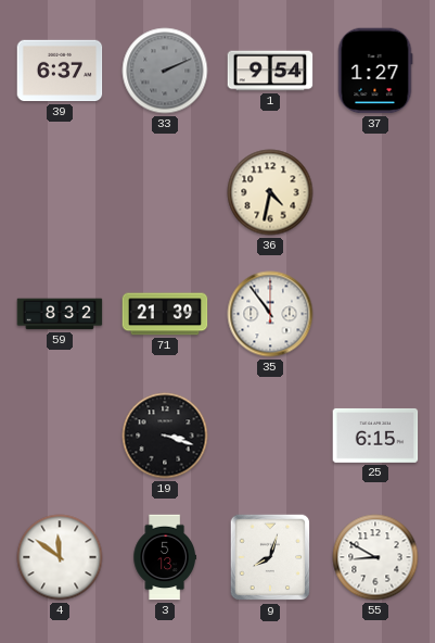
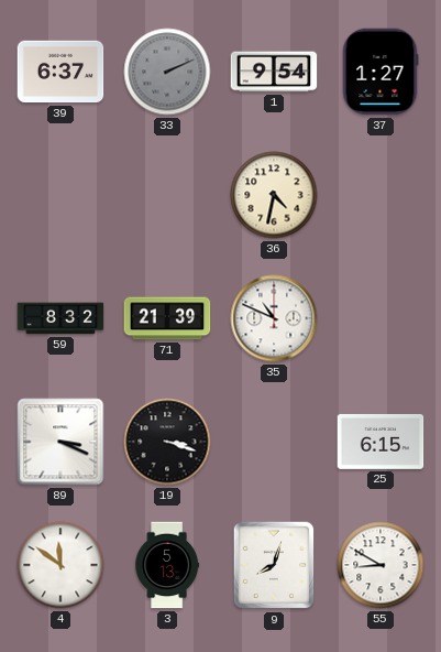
35: 10:54 -> 10:49
89: none -> 3:19
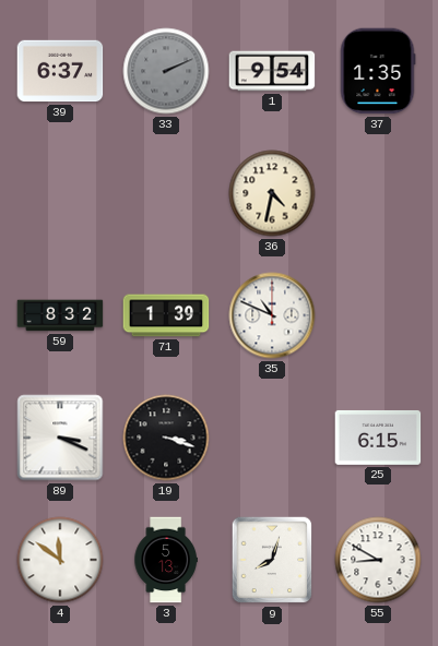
37: 1:27 -> 1:35
71: 21:39 -> 1:39
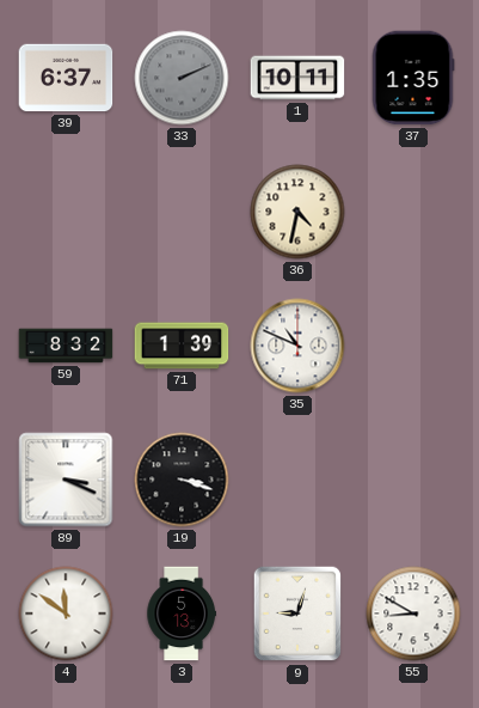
1: 9:54 -> 10:11
25: 6:15 -> none
9: 8:03 -> 9:03
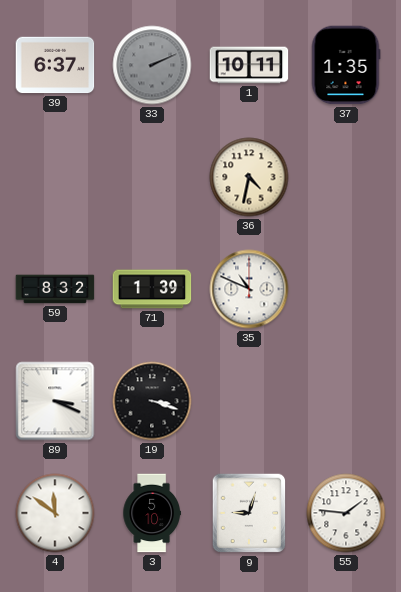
3: 5:13 -> 5:10
55: 8:50 -> 1:46
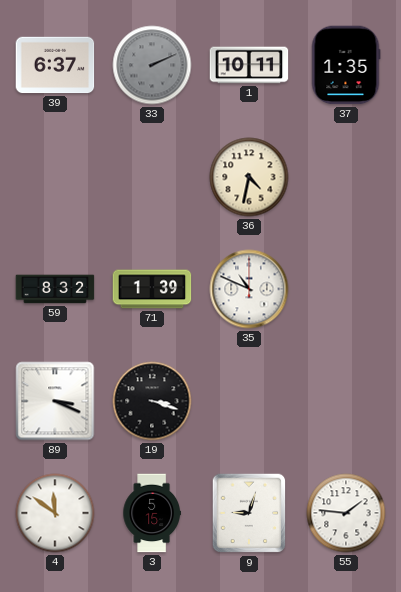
3: 5:10 -> 5:15
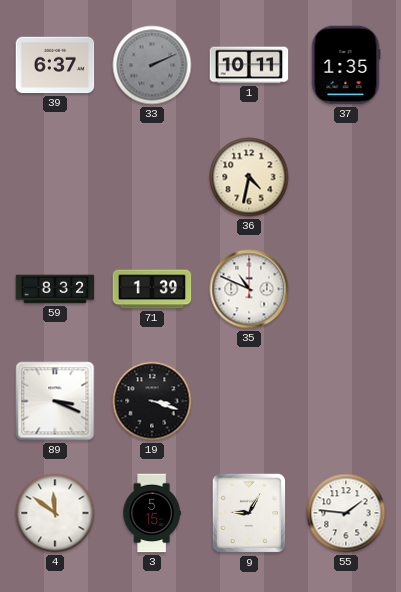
9: 9:03 -> 9:05
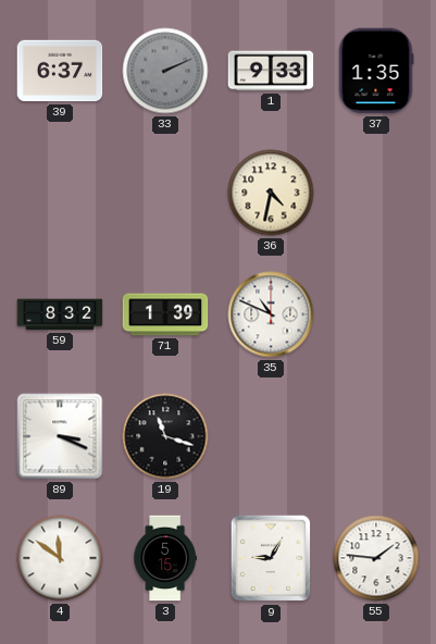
1: 10:11 -> 9:33
19: 3:18 -> 11:18
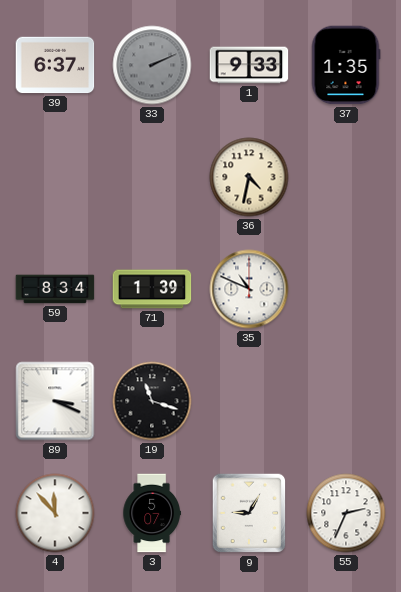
59: 8:32 -> 8:34
4: 11:51 -> 11:53
3: 5:15 -> 5:07
55: 1:46 -> 2:34
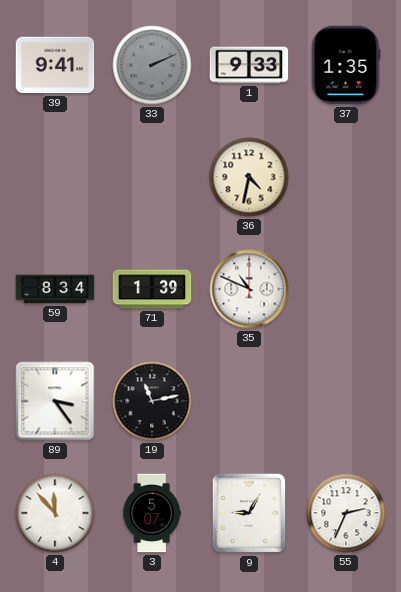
39: 6:37 -> 9:41
89: 3:19 -> 3:24
19: 11:18 -> 11:13
